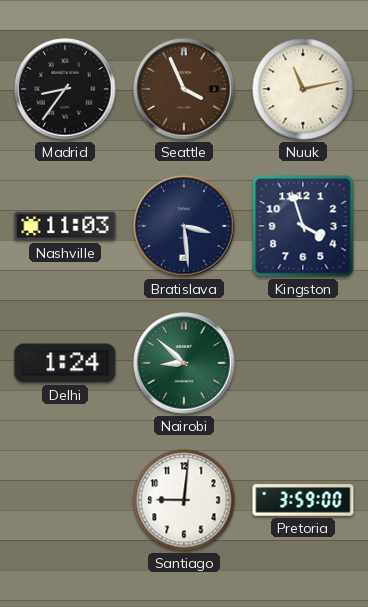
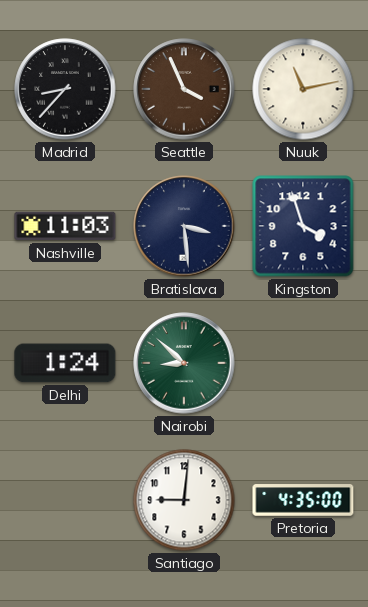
Madrid: 8:36 -> 8:37
Pretoria: 3:59 -> 4:35
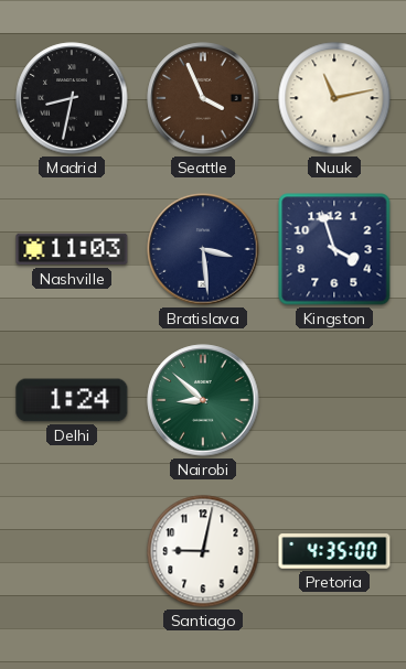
Madrid: 8:37 -> 8:32
Santiago: 9:01 -> 9:02
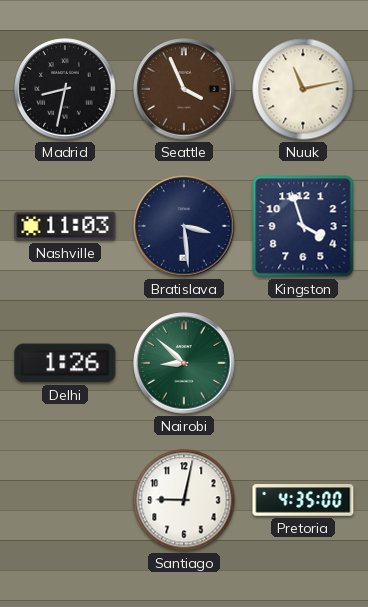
Delhi: 1:24 -> 1:26
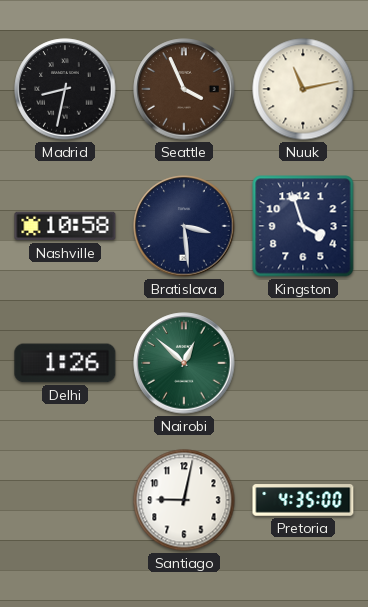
Nashville: 11:03 -> 10:58
Nairobi: 8:52 -> 12:52
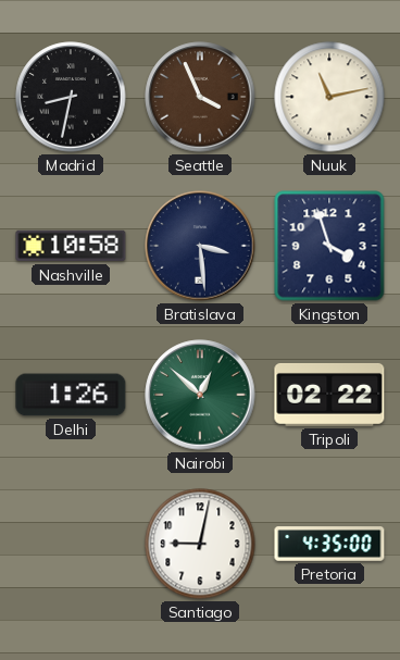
Tripoli: none -> 02:22
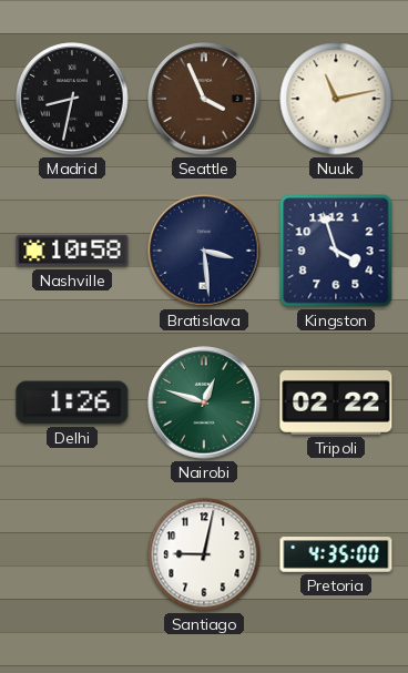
Nairobi: 12:52 -> 12:48
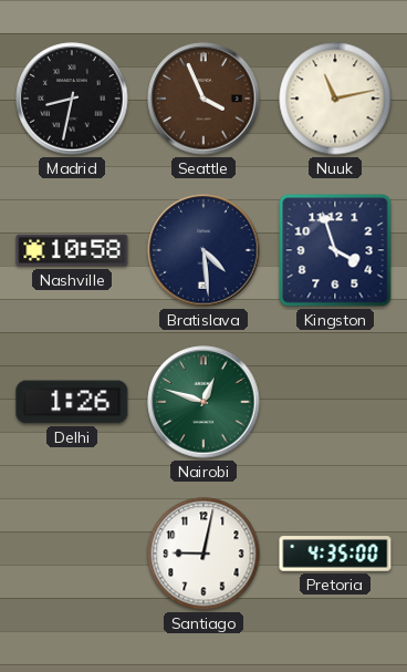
Bratislava: 3:29 -> 4:29
Tripoli: 02:22 -> none
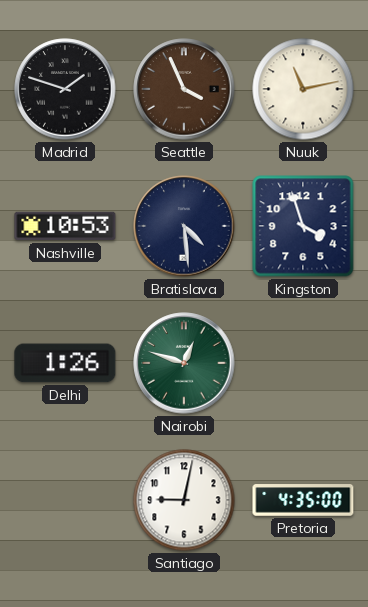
Madrid: 8:32 -> 1:48
Nashville: 10:58 -> 10:53
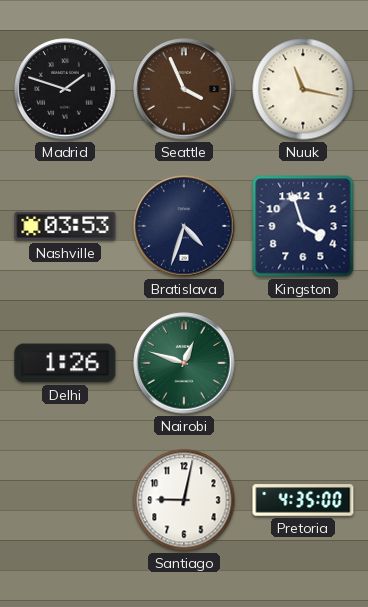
Nuuk: 11:13 -> 11:17
Nashville: 10:53 -> 03:53
Bratislava: 4:29 -> 4:33
